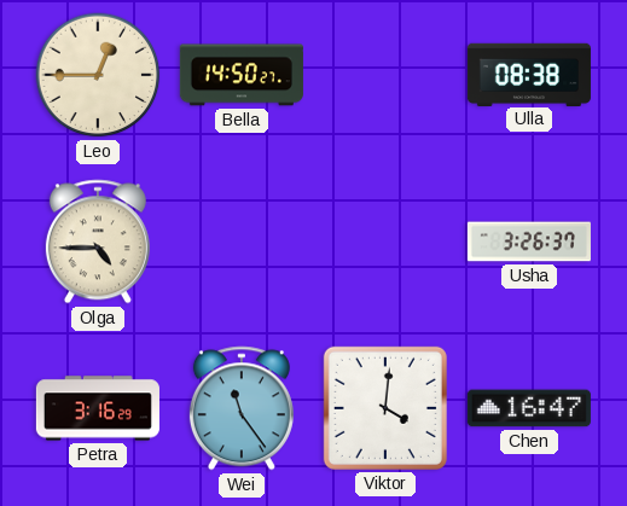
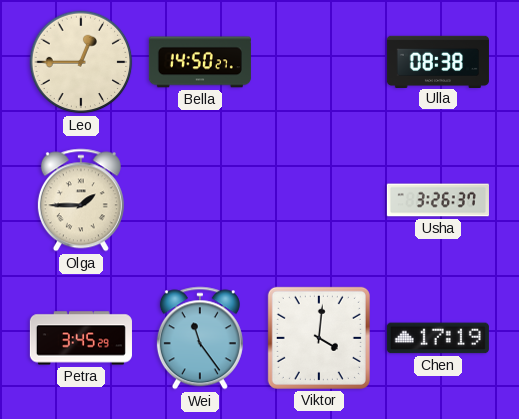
Olga: 4:45 -> 1:45
Petra: 3:16 -> 3:45
Chen: 16:47 -> 17:19
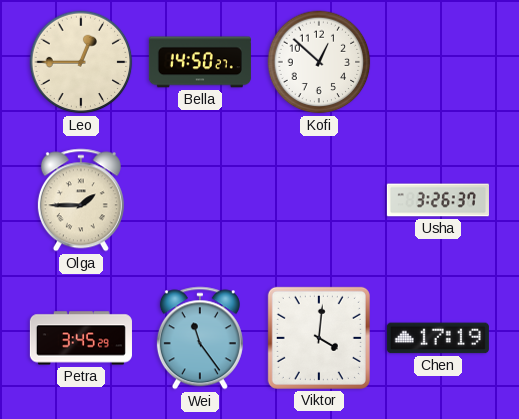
Kofi: none -> 12:52
Ulla: 08:38 -> none
